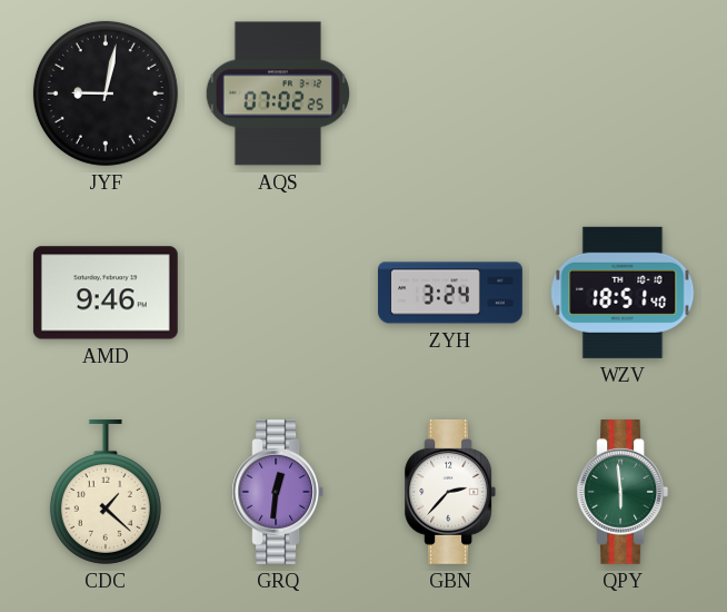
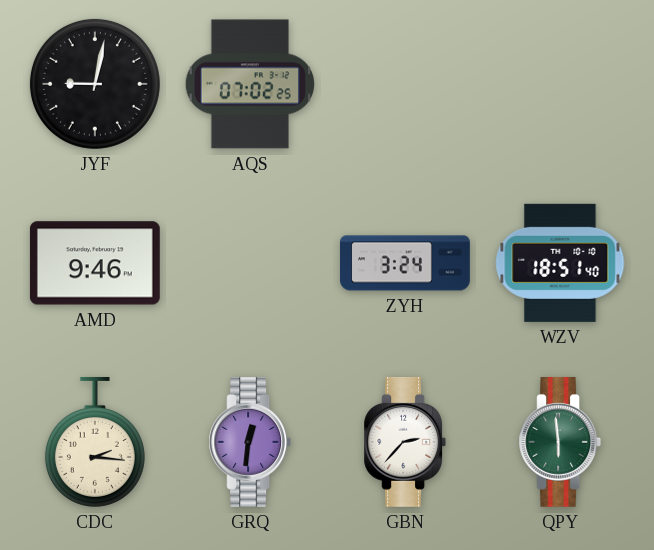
CDC: 1:22 -> 2:16
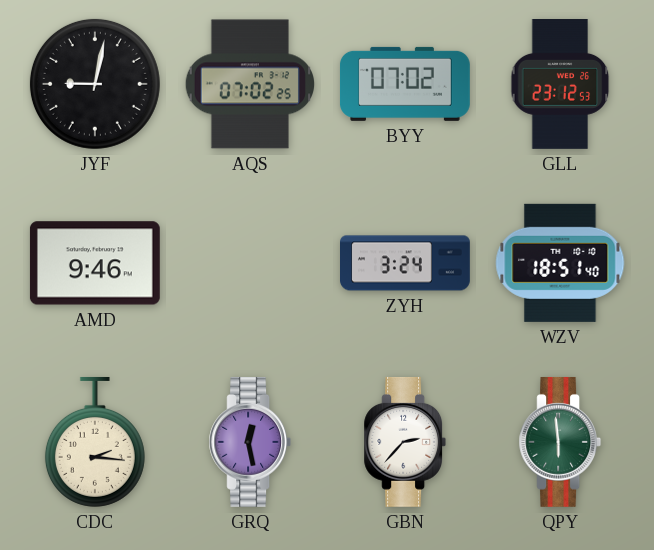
BYY: none -> 07:02
GLL: none -> 23:12
GRQ: 12:31 -> 12:28
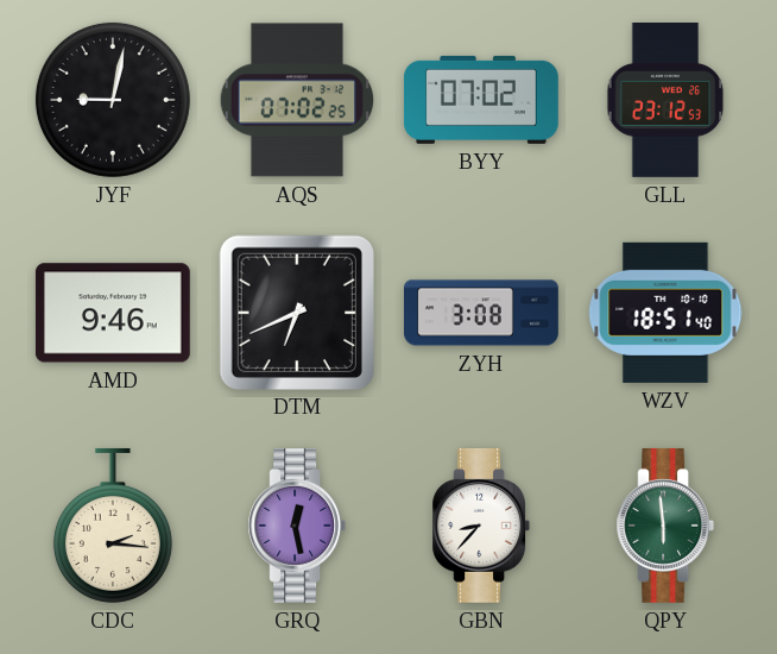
DTM: none -> 6:41
ZYH: 3:24 -> 3:08
GBN: 2:37 -> 8:37
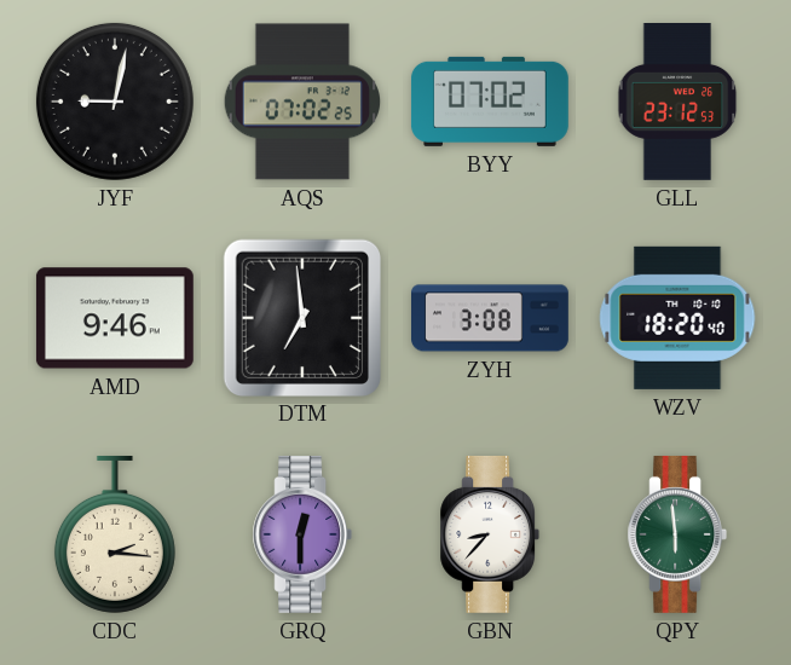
DTM: 6:41 -> 6:59
WZV: 18:51 -> 18:20
GRQ: 12:28 -> 12:30
